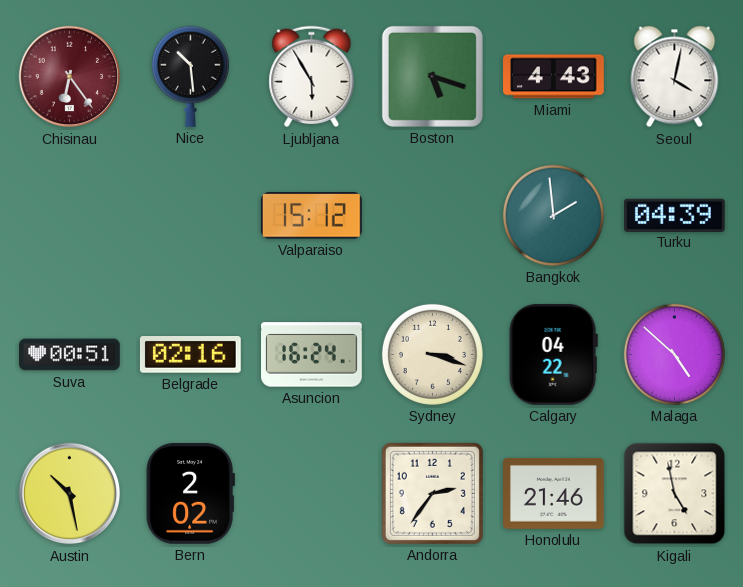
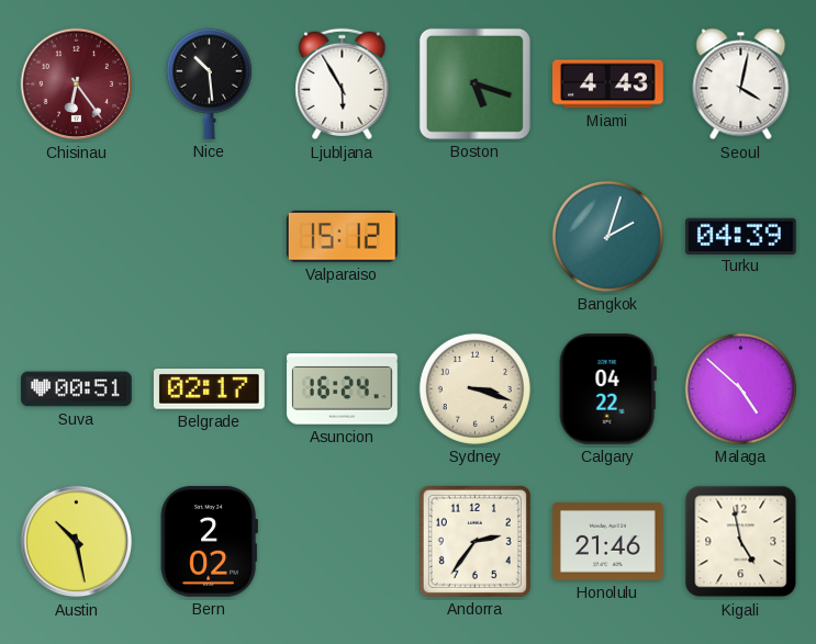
Bangkok: 1:59 -> 2:03
Belgrade: 02:16 -> 02:17
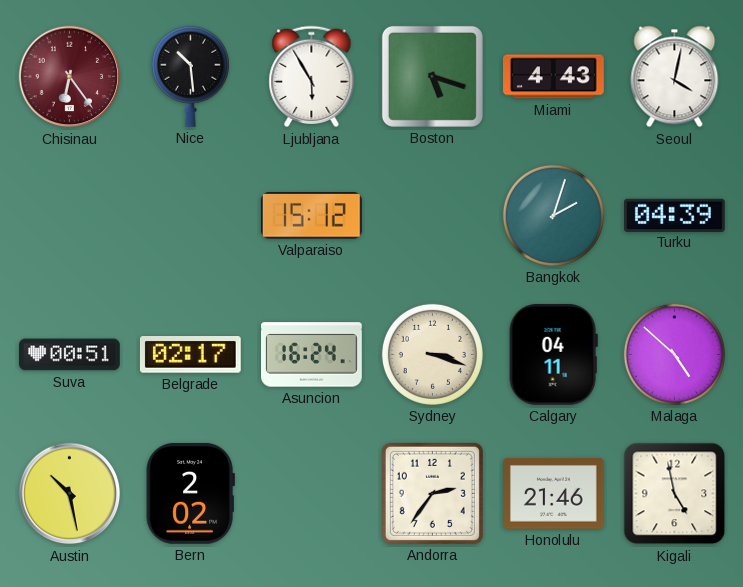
Calgary: 04:22 -> 04:11
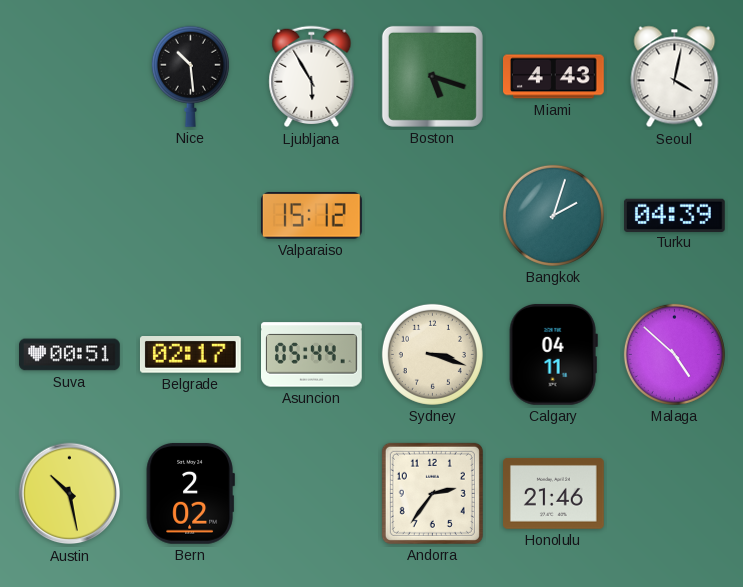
Chisinau: 6:24 -> none
Asuncion: 16:24 -> 05:44
Kigali: 4:58 -> none
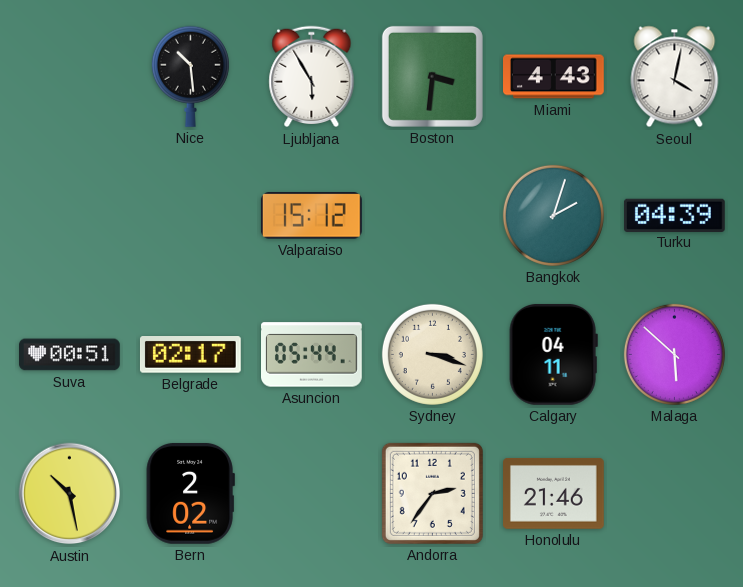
Boston: 5:18 -> 3:31
Malaga: 4:52 -> 5:52
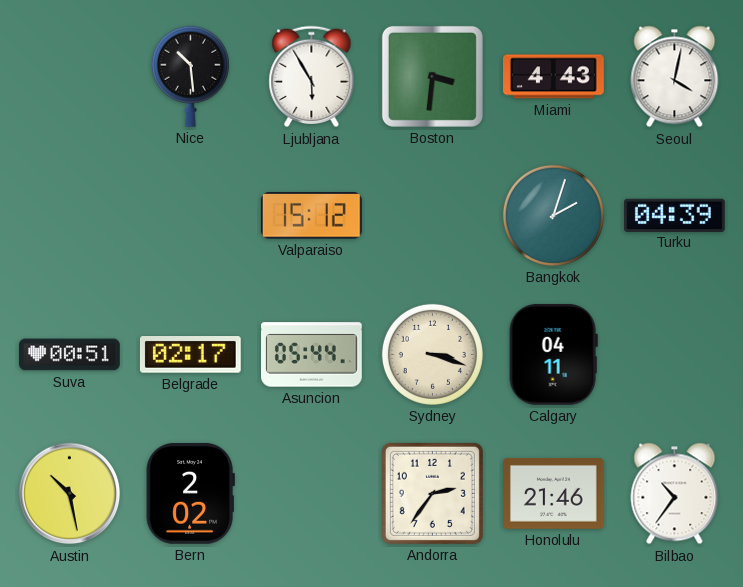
Malaga: 5:52 -> none
Bilbao: none -> 10:36
